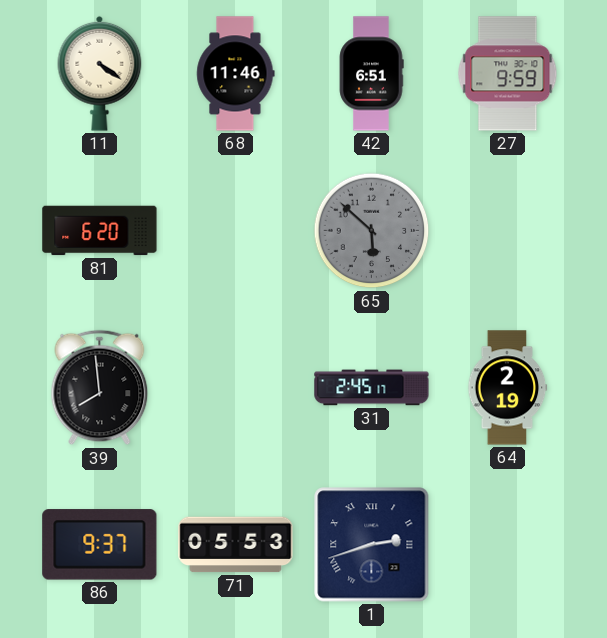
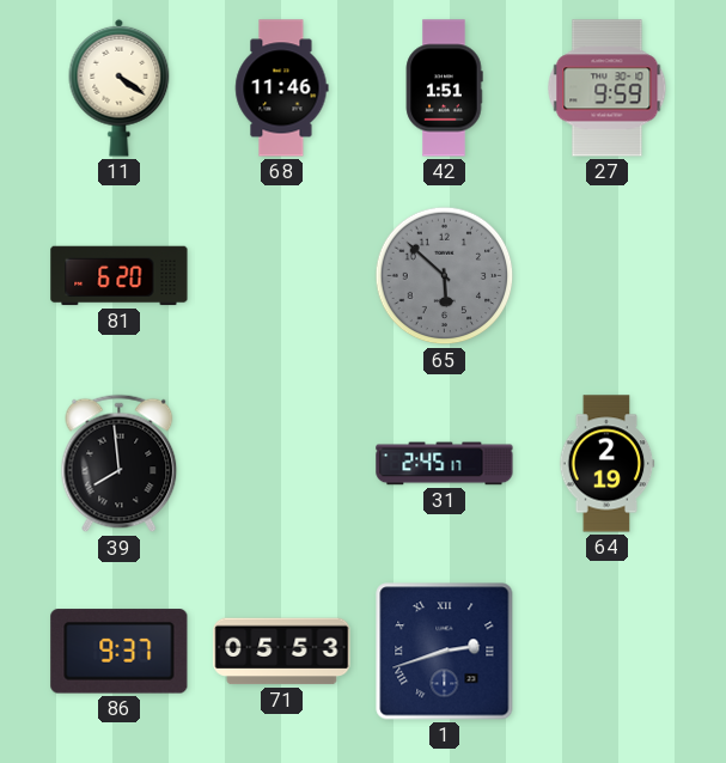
42: 6:51 -> 1:51
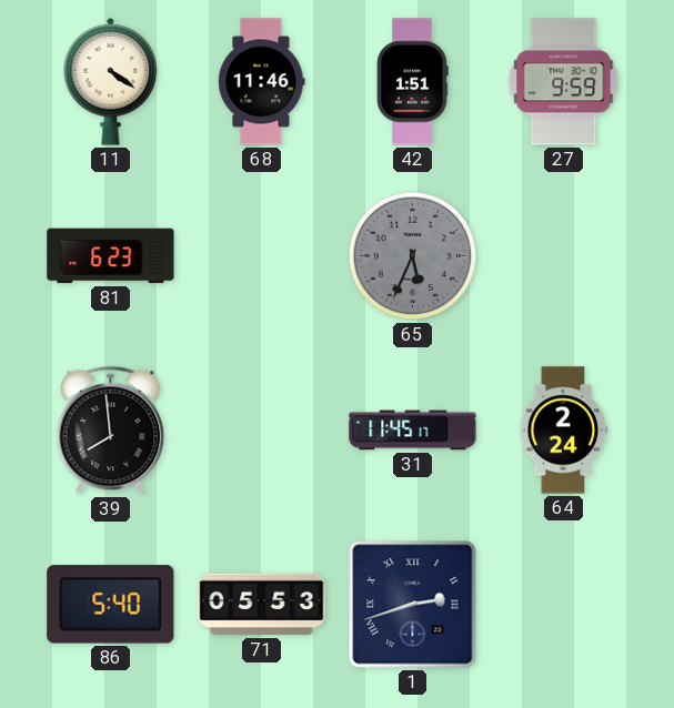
81: 6:20 -> 6:23
65: 5:52 -> 5:34
31: 2:45 -> 11:45
64: 2:19 -> 2:24
86: 9:37 -> 5:40
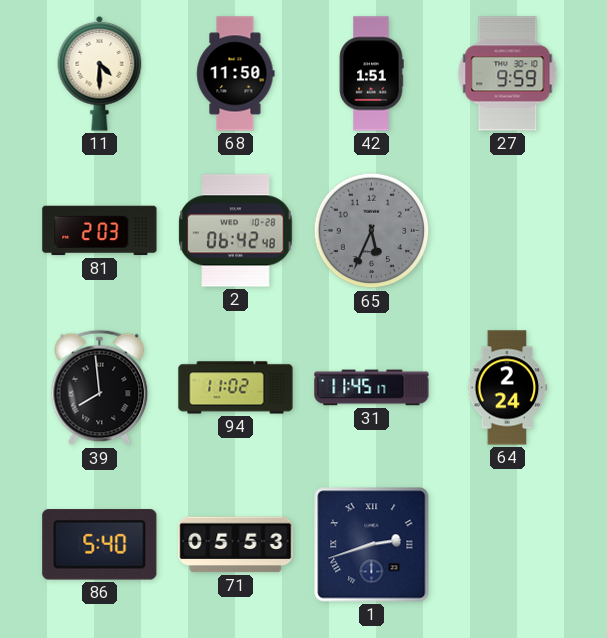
11: 4:21 -> 4:30
68: 11:46 -> 11:50
81: 6:23 -> 2:03
2: none -> 06:42
94: none -> 11:02
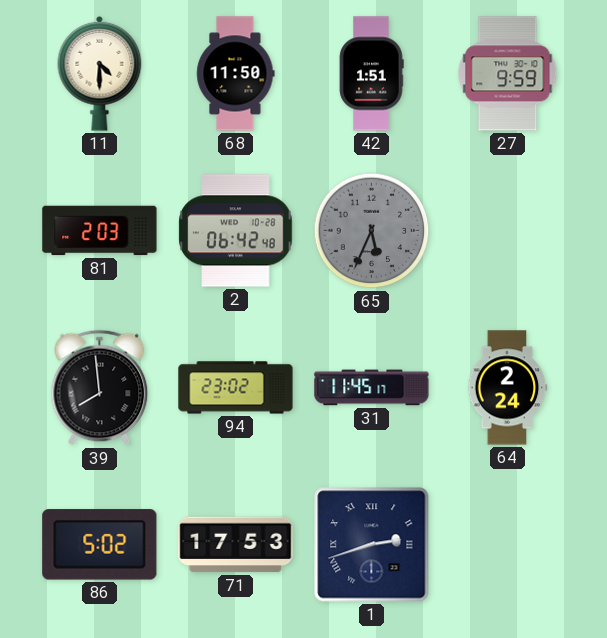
94: 11:02 -> 23:02
86: 5:40 -> 5:02
71: 05:53 -> 17:53
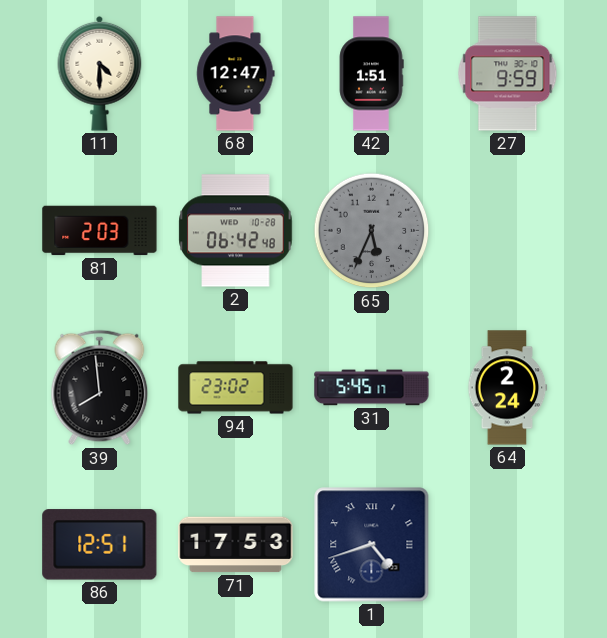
68: 11:50 -> 12:47
31: 11:45 -> 5:45
86: 5:02 -> 12:51
1: 2:42 -> 4:42
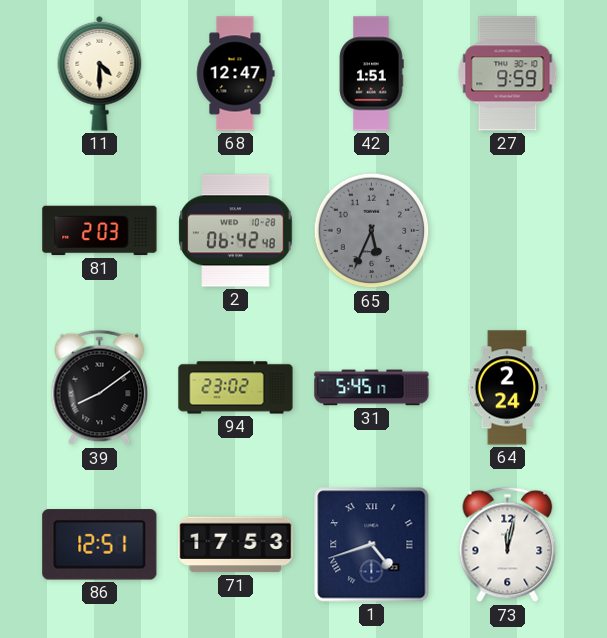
39: 7:59 -> 8:09
73: none -> 12:02
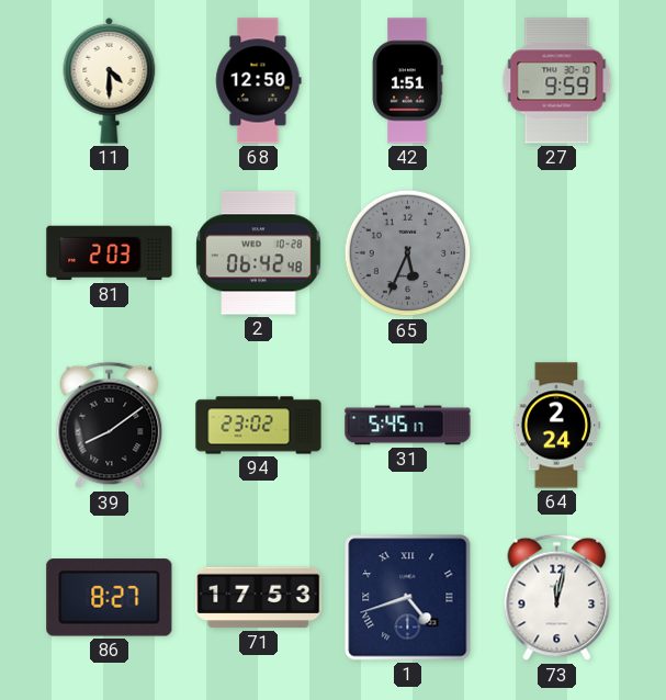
68: 12:47 -> 12:50
86: 12:51 -> 8:27
